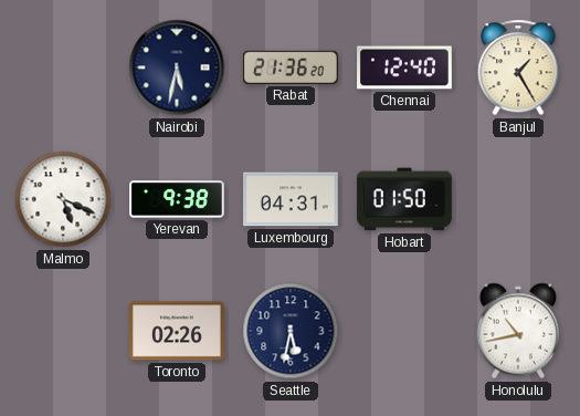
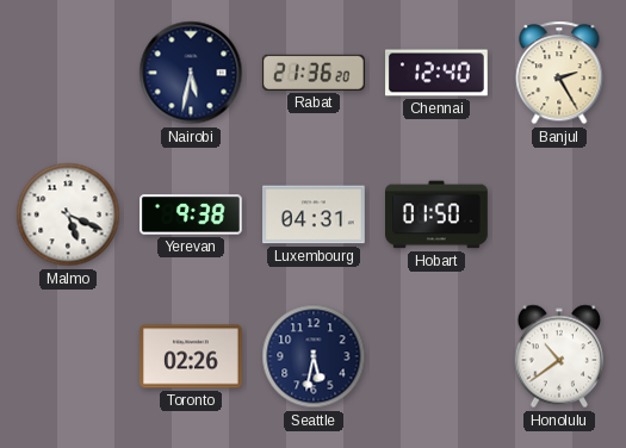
Banjul: 1:25 -> 2:25
Honolulu: 10:43 -> 10:39
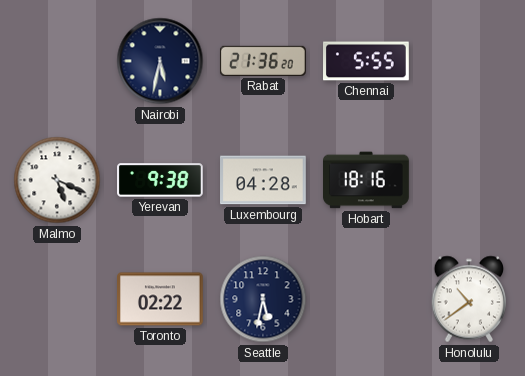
Chennai: 12:40 -> 5:55
Banjul: 2:25 -> none
Luxembourg: 04:31 -> 04:28
Hobart: 01:50 -> 18:16
Toronto: 02:26 -> 02:22
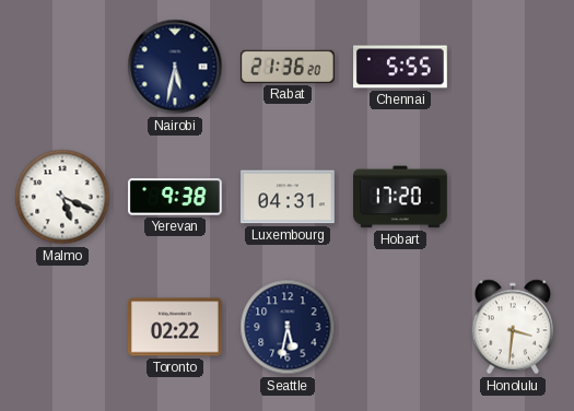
Luxembourg: 04:28 -> 04:31
Hobart: 18:16 -> 17:20
Honolulu: 10:39 -> 3:31
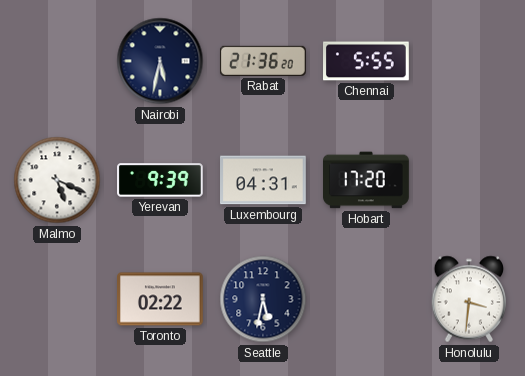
Yerevan: 9:38 -> 9:39
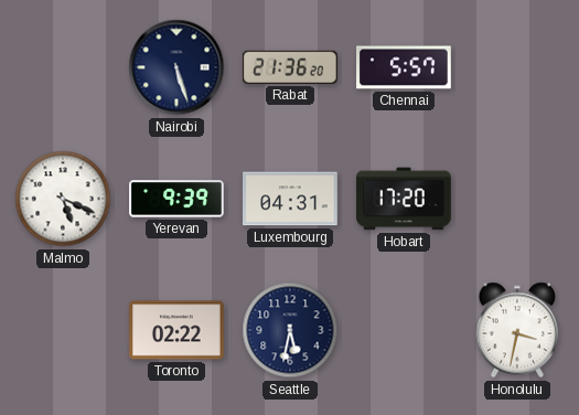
Nairobi: 5:32 -> 5:27
Chennai: 5:55 -> 5:57
Honolulu: 3:31 -> 3:32
